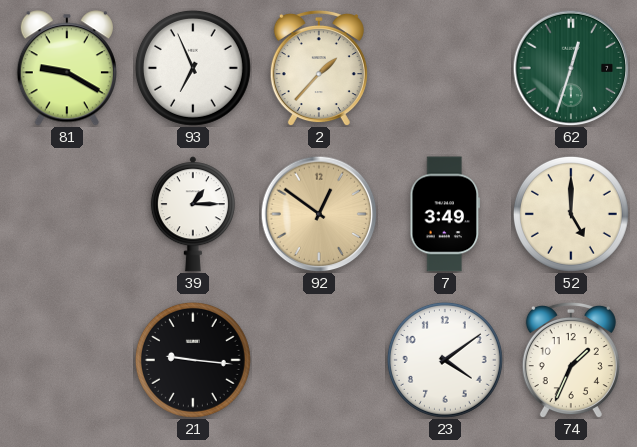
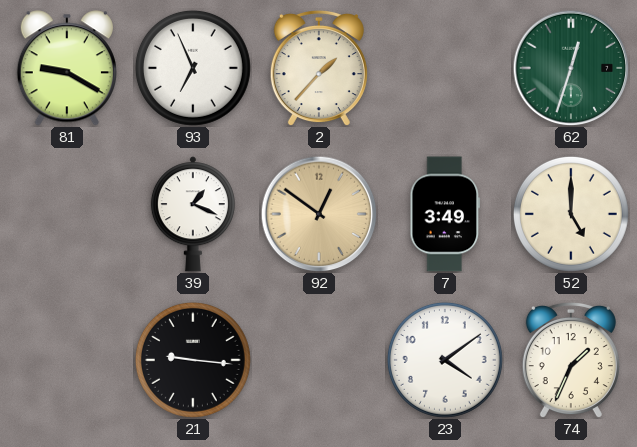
39: 1:15 -> 1:19
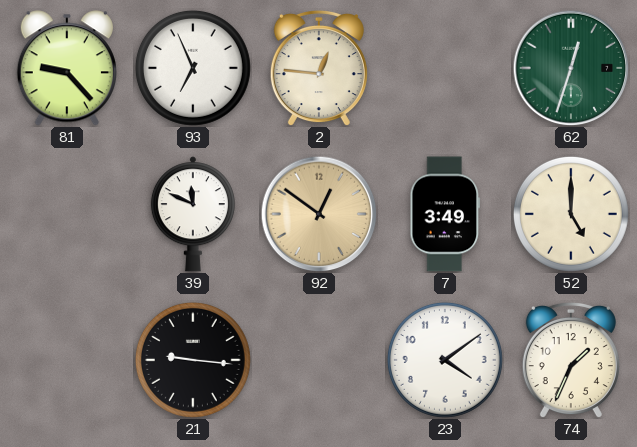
81: 9:20 -> 9:23
2: 1:37 -> 12:46
39: 1:19 -> 11:49
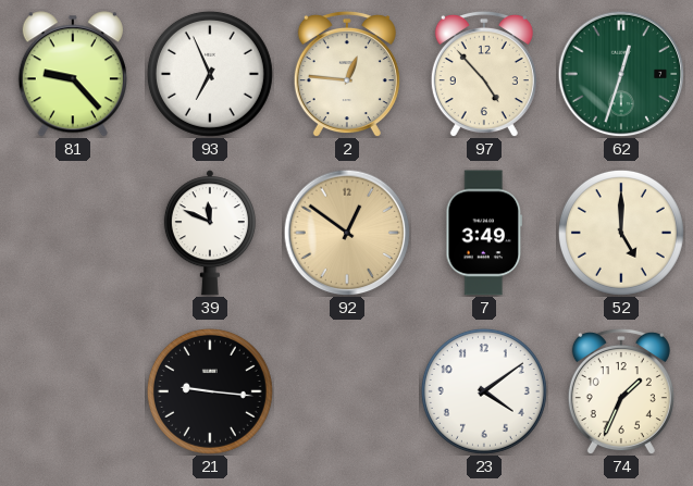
97: none -> 4:53
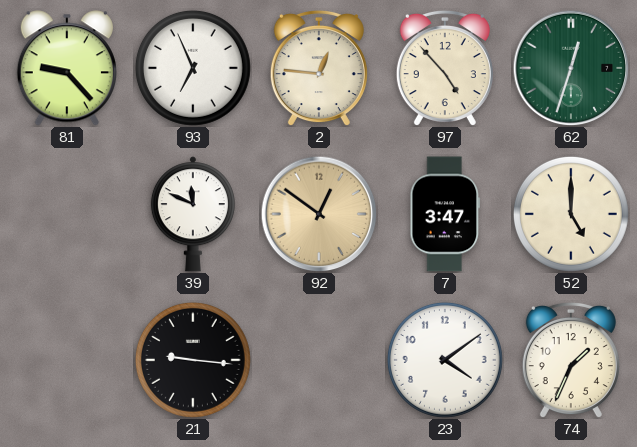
7: 3:49 -> 3:47
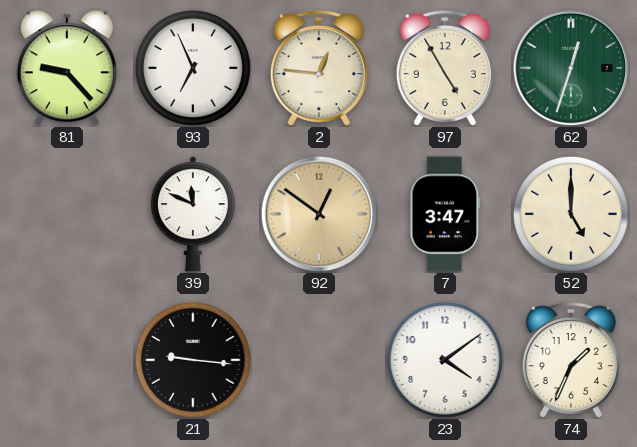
97: 4:53 -> 4:55
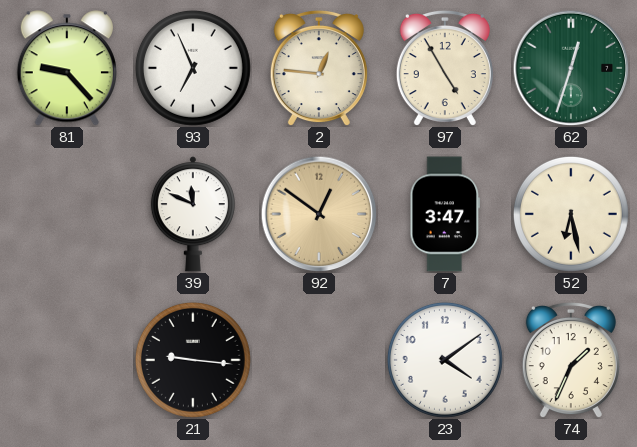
52: 5:00 -> 6:28
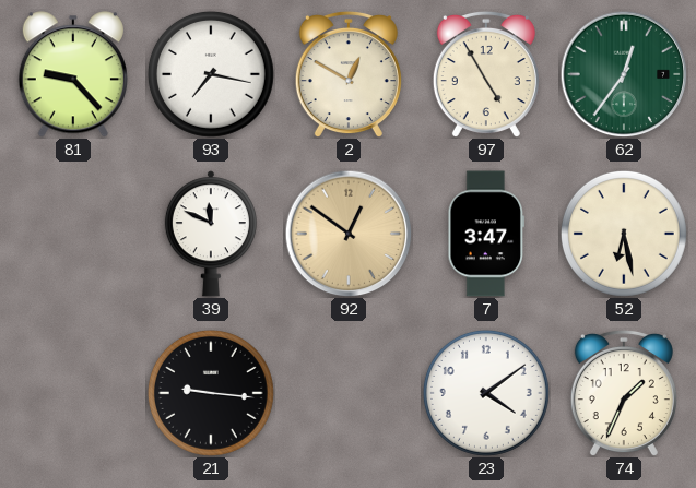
93: 6:56 -> 7:17
2: 12:46 -> 12:50
62: 12:33 -> 12:36
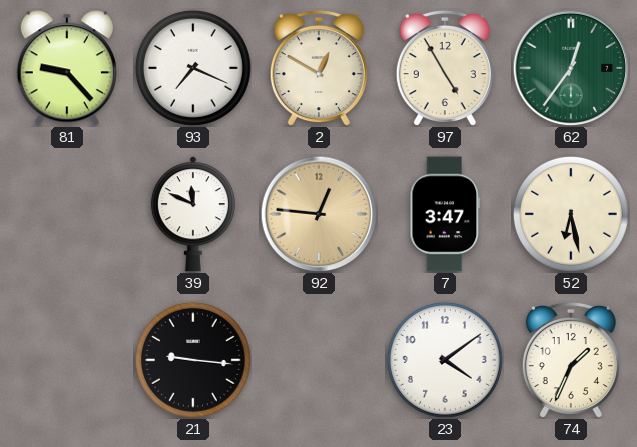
93: 7:17 -> 7:19
92: 12:51 -> 12:46
